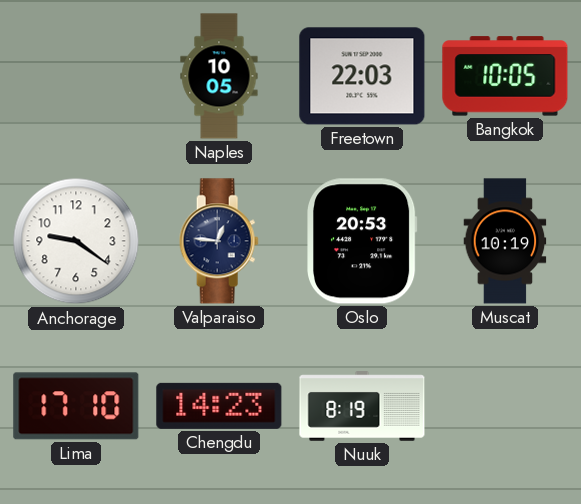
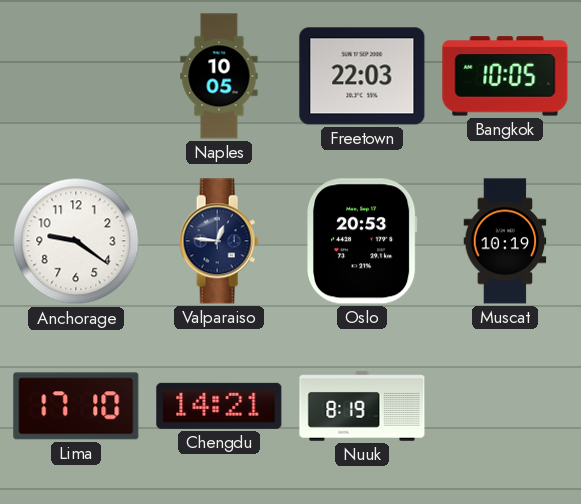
Chengdu: 14:23 -> 14:21
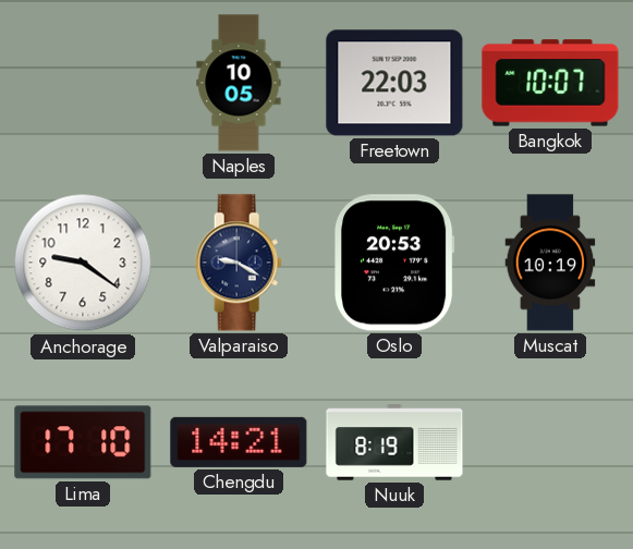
Bangkok: 10:05 -> 10:07
Valparaiso: 12:46 -> 9:20
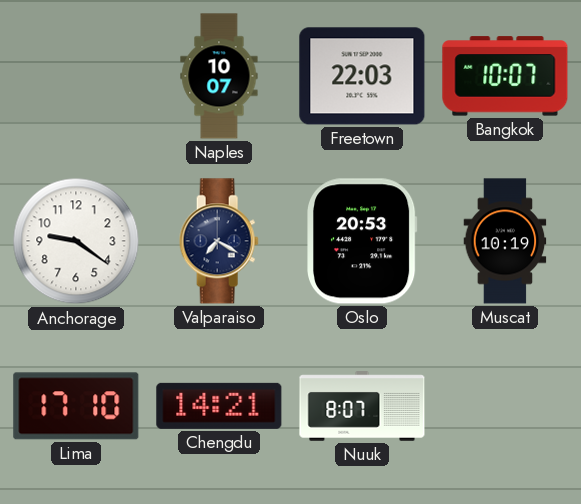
Naples: 10:05 -> 10:07
Valparaiso: 9:20 -> 7:20
Nuuk: 8:19 -> 8:07
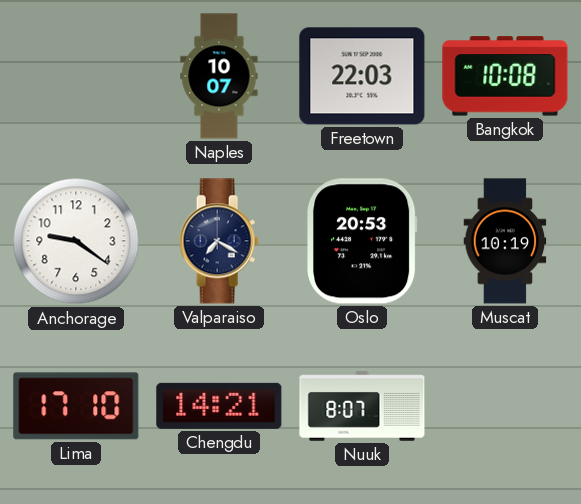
Bangkok: 10:07 -> 10:08
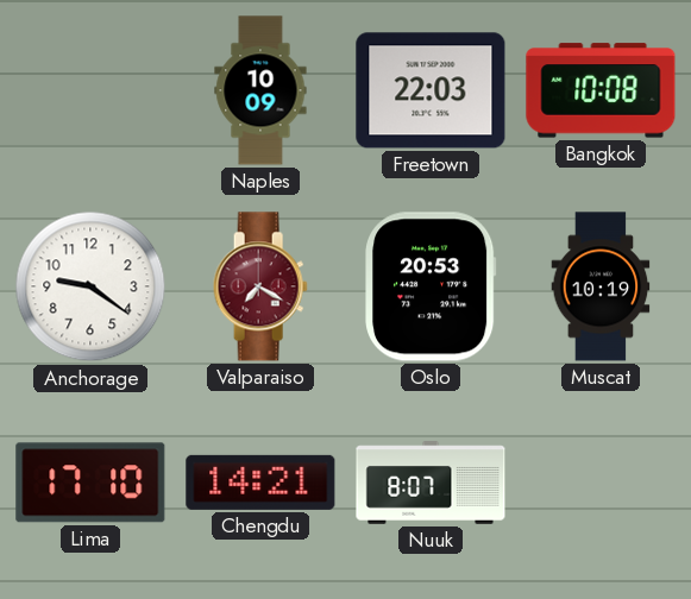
Naples: 10:07 -> 10:09
Valparaiso dial: navy -> burgundy
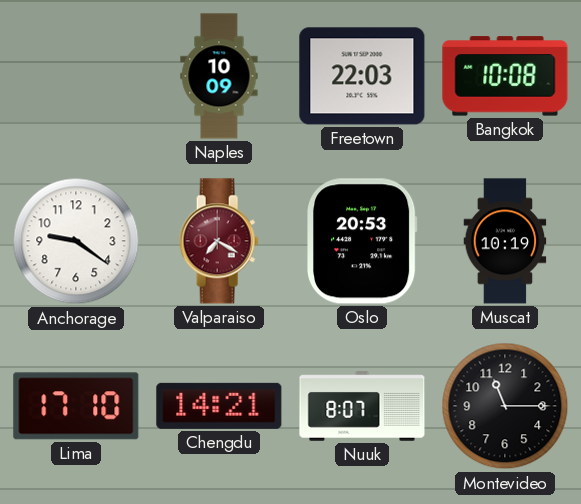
Montevideo: none -> 11:15
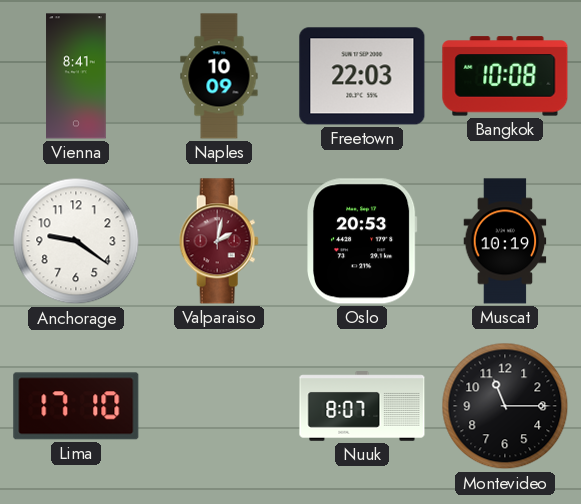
Vienna: none -> 8:41
Valparaiso: 7:20 -> 2:02
Chengdu: 14:21 -> none
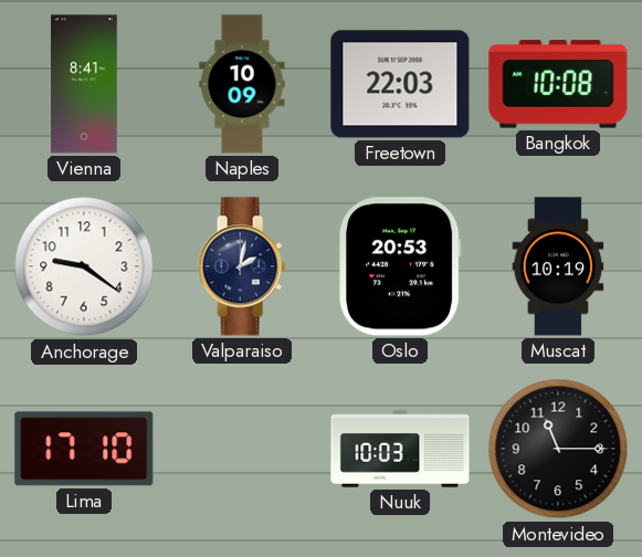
Valparaiso dial: burgundy -> navy
Nuuk: 8:07 -> 10:03
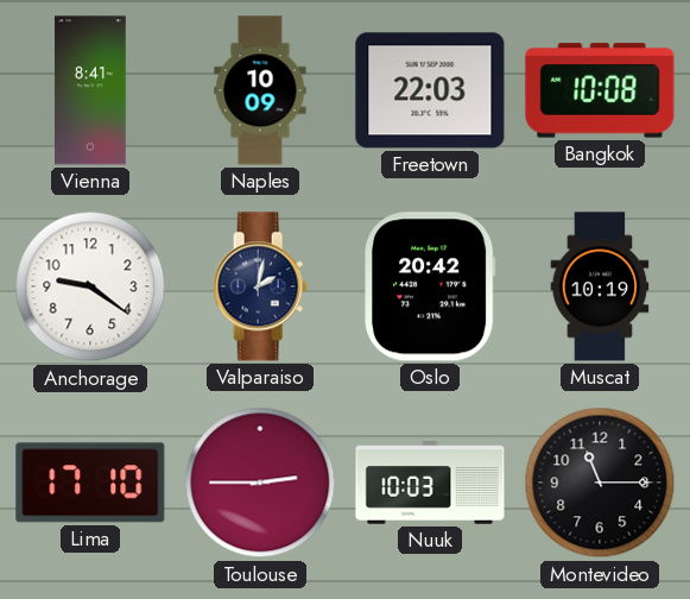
Oslo: 20:53 -> 20:42
Toulouse: none -> 2:45
